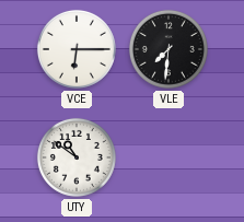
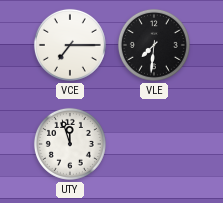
VCE: 6:15 -> 7:15
UTY: 10:51 -> 11:57
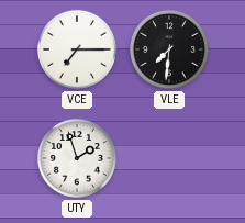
UTY: 11:57 -> 1:57
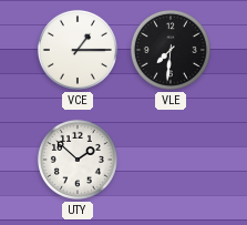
VCE: 7:15 -> 1:15
UTY: 1:57 -> 1:52
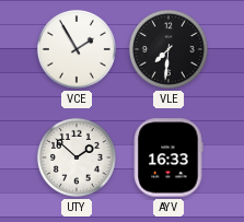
VCE: 1:15 -> 1:55
AYV: none -> 16:33
